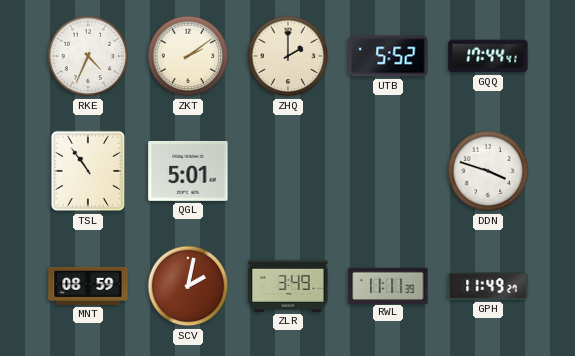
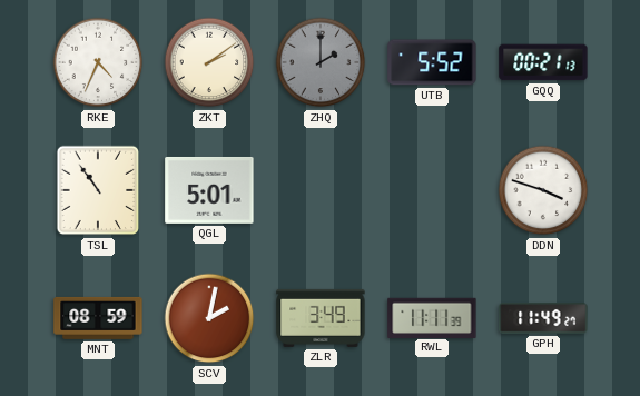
ZHQ dial: cream -> grey
GQQ: 17:44 -> 00:21
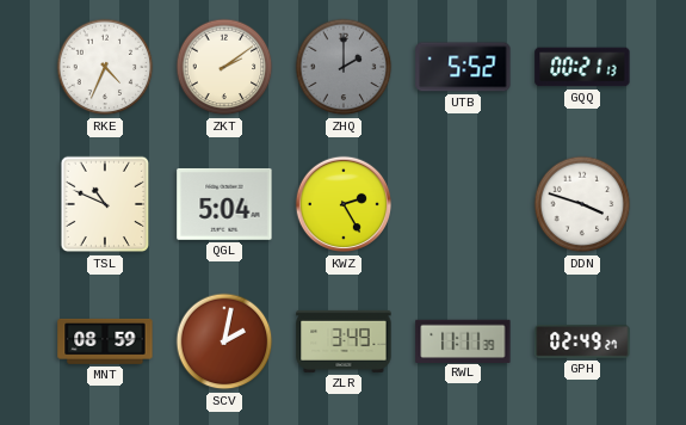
TSL: 10:54 -> 10:49
QGL: 5:01 -> 5:04
KWZ: none -> 2:25
GPH: 11:49 -> 02:49
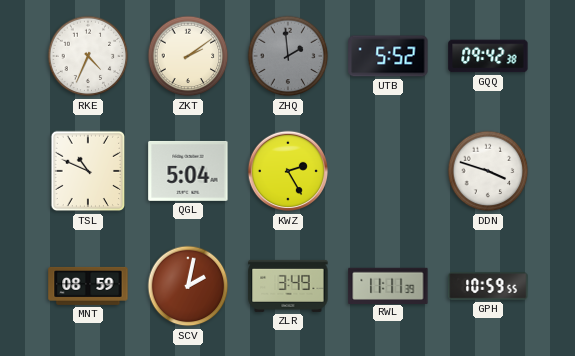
ZHQ: 2:00 -> 1:59
GQQ: 00:21 -> 09:42
GPH: 02:49 -> 10:59
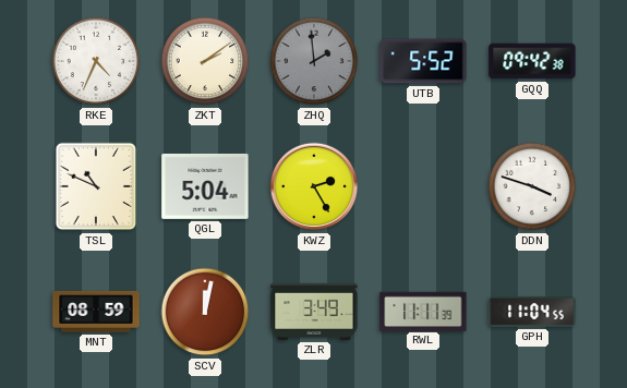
SCV: 2:02 -> 12:02
GPH: 10:59 -> 11:04
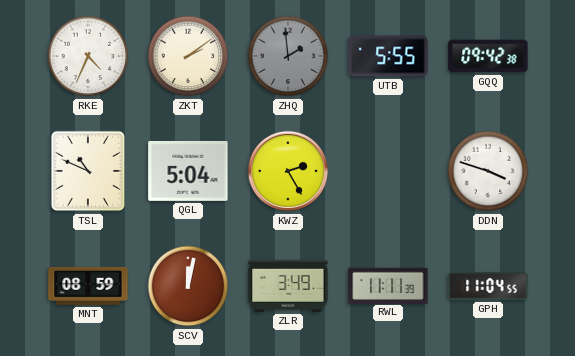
UTB: 5:52 -> 5:55
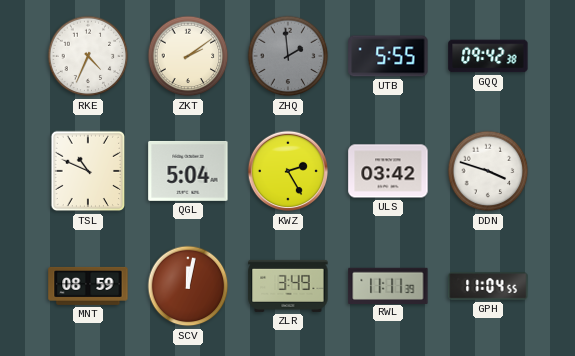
ULS: none -> 03:42
